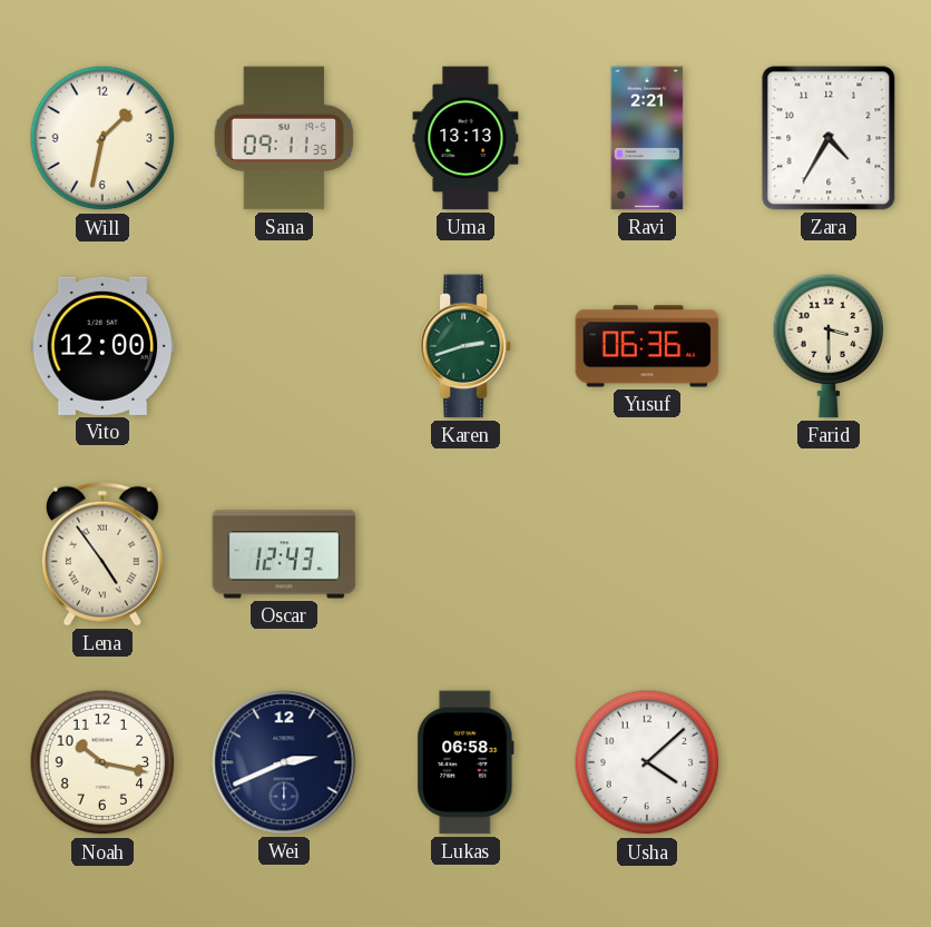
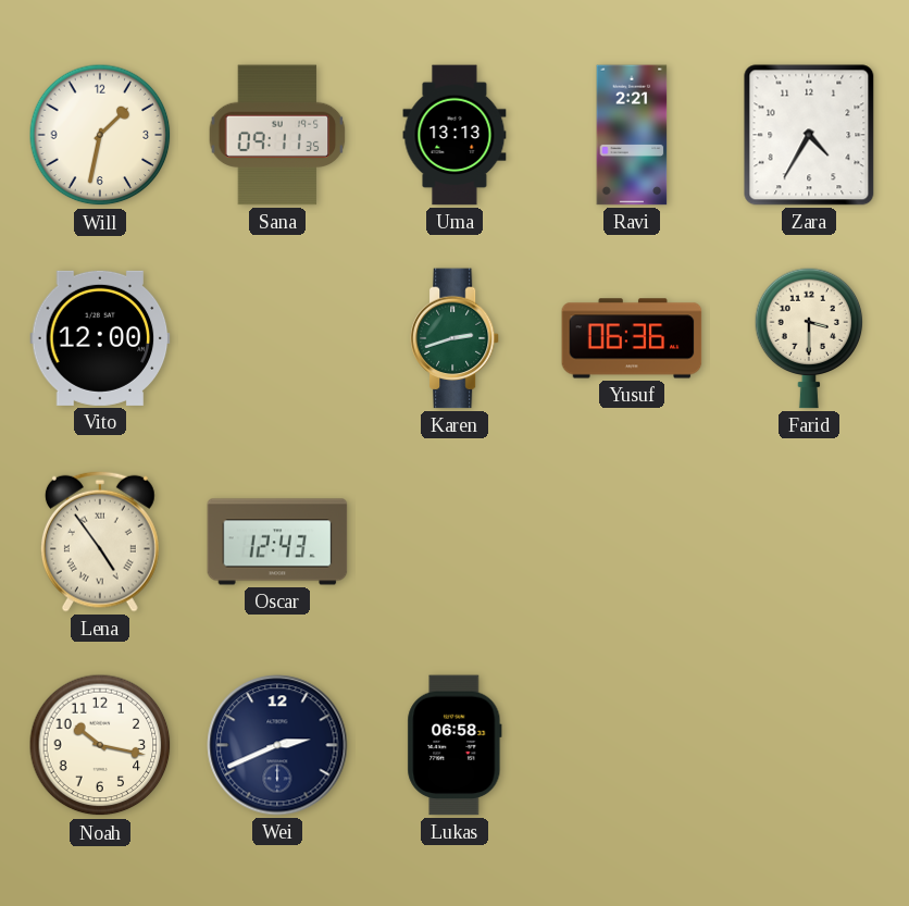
Usha: 4:08 -> none
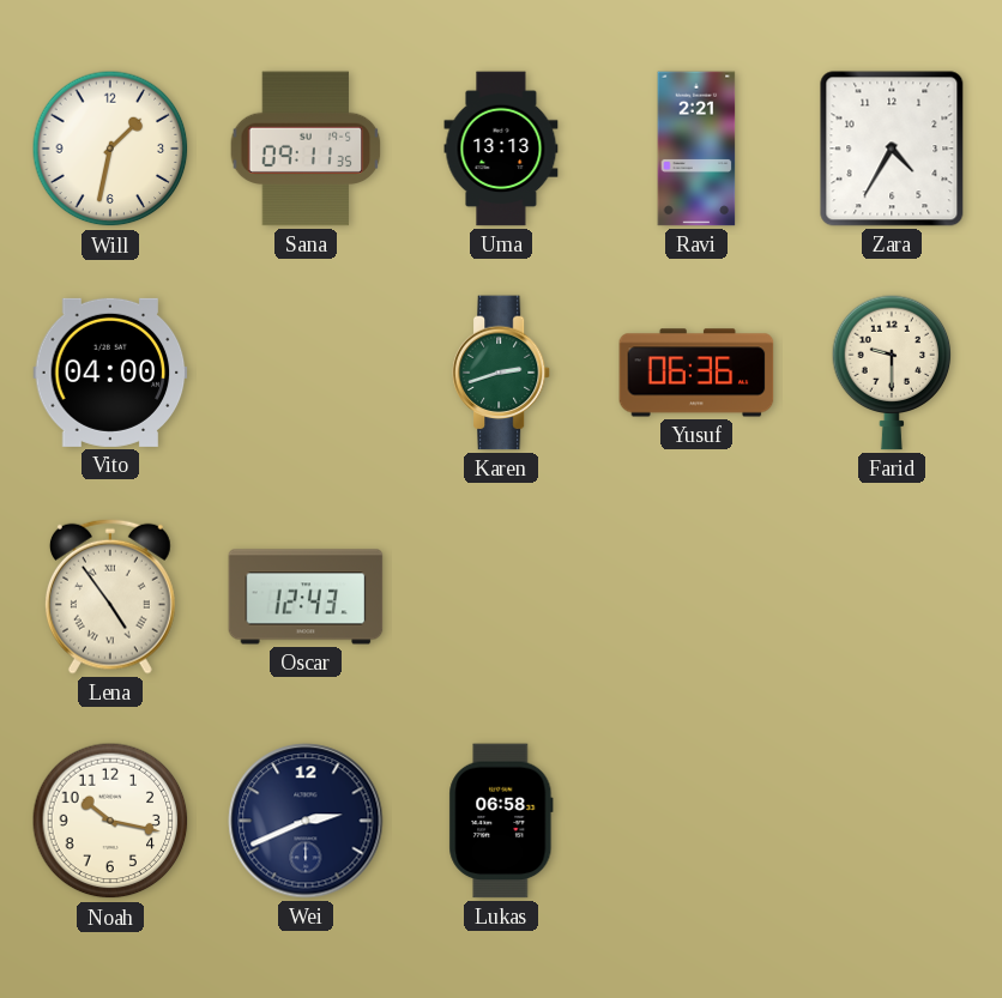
Vito: 12:00 -> 04:00
Farid: 3:30 -> 9:30
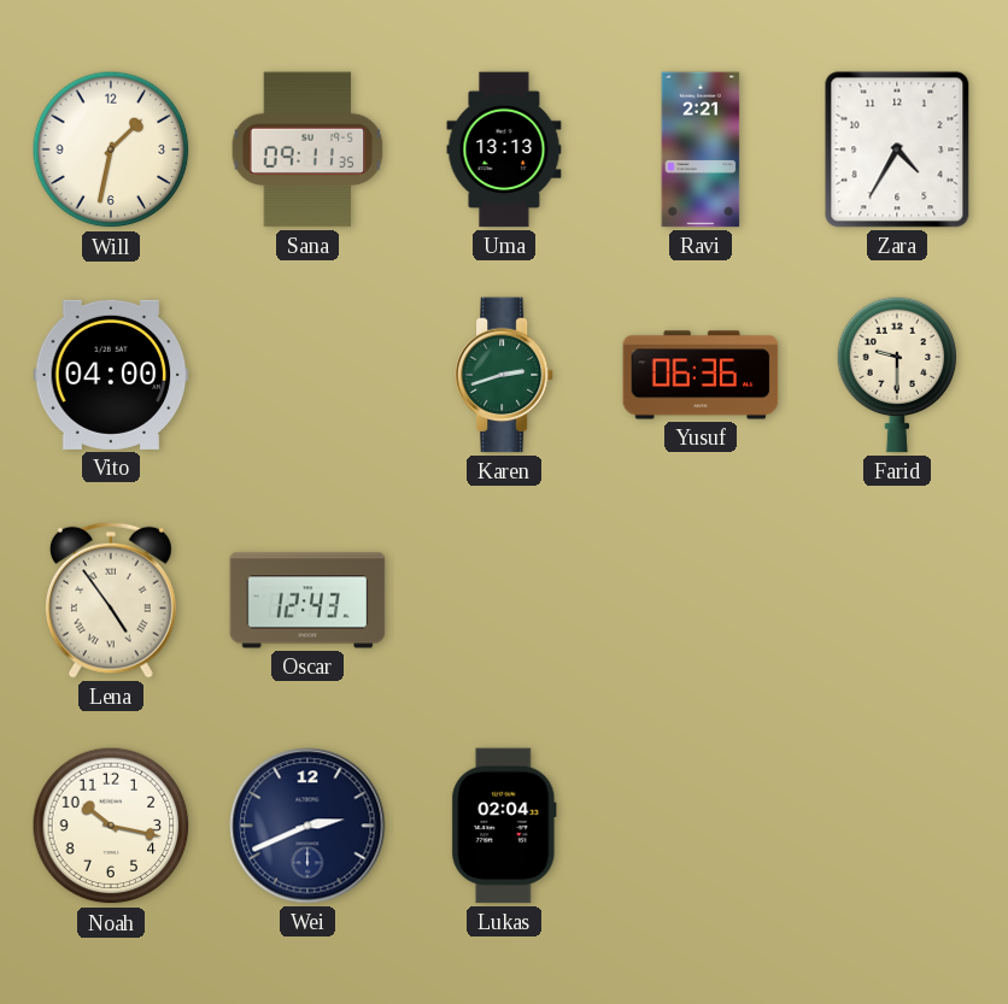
Lukas: 06:58 -> 02:04
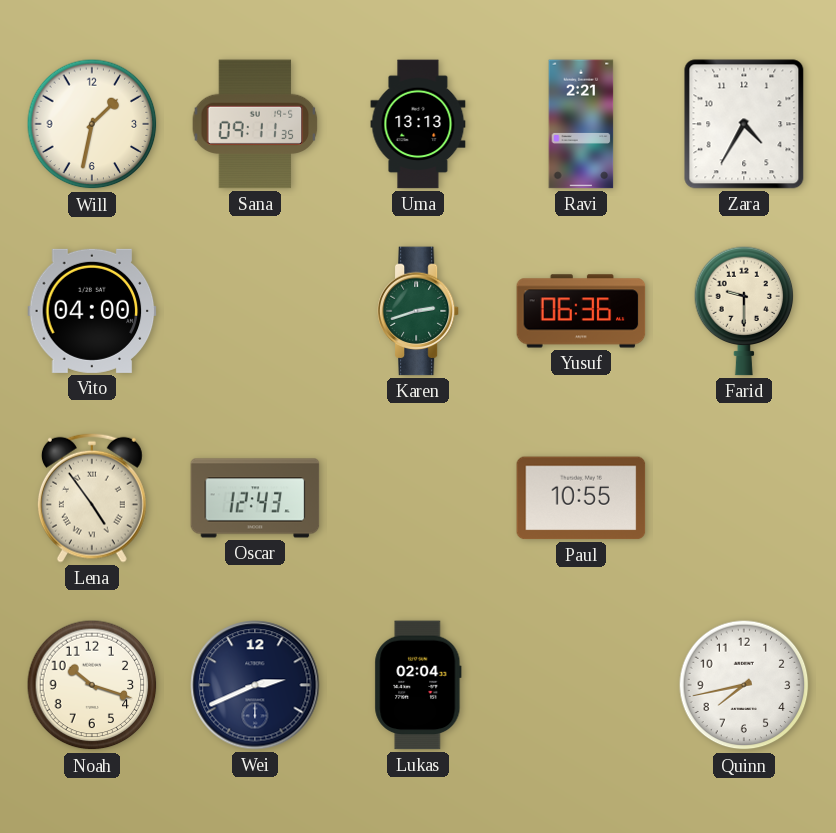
Paul: none -> 10:55
Noah: 10:17 -> 10:18
Quinn: none -> 7:43
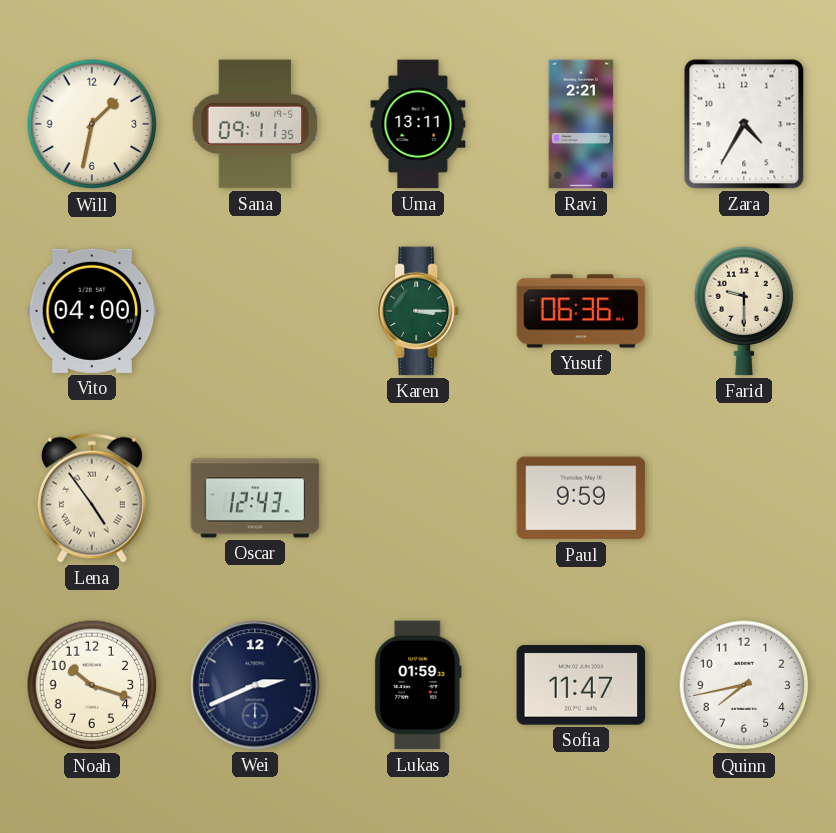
Uma: 13:13 -> 13:11
Karen: 2:42 -> 3:15
Paul: 10:55 -> 9:59
Lukas: 02:04 -> 01:59
Sofia: none -> 11:47
